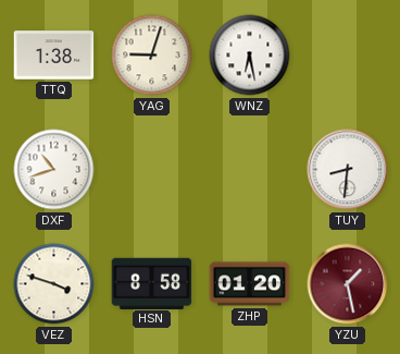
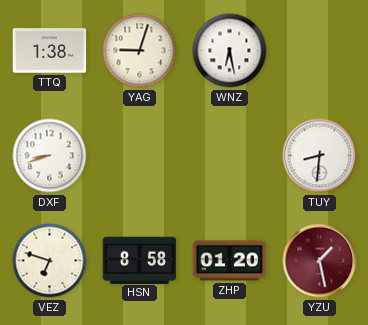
DXF: 10:42 -> 8:42
VEZ: 3:48 -> 6:48
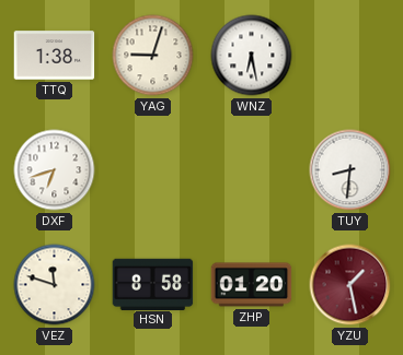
DXF: 8:42 -> 6:42
VEZ: 6:48 -> 11:48
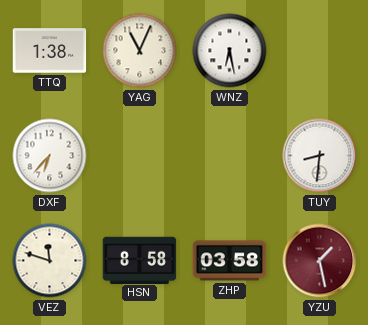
YAG: 9:03 -> 11:04
DXF: 6:42 -> 6:37
ZHP: 01:20 -> 03:58
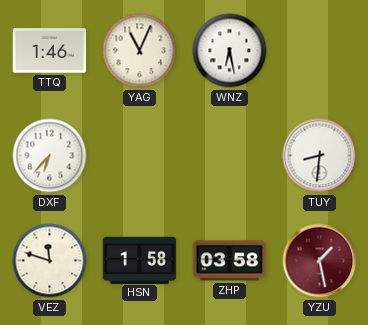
TTQ: 1:38 -> 1:46
HSN: 8:58 -> 1:58
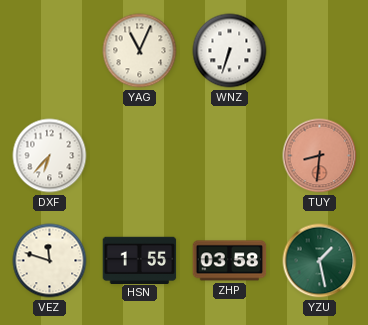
TTQ: 1:46 -> none
WNZ: 6:28 -> 6:33
TUY dial: white -> salmon
HSN: 1:58 -> 1:55
YZU dial: burgundy -> green
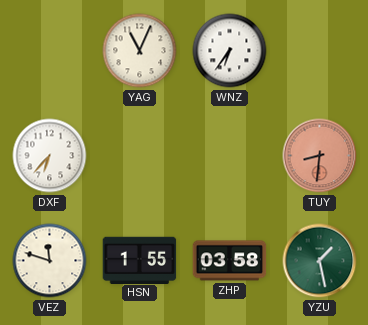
WNZ: 6:33 -> 6:36
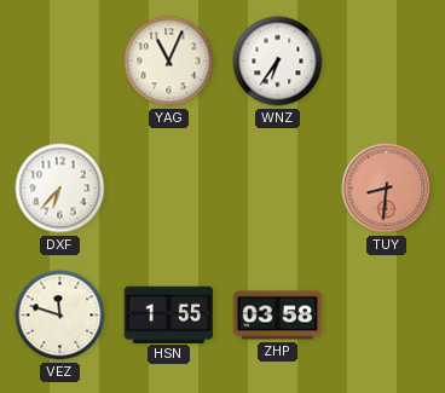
YZU: 1:28 -> none
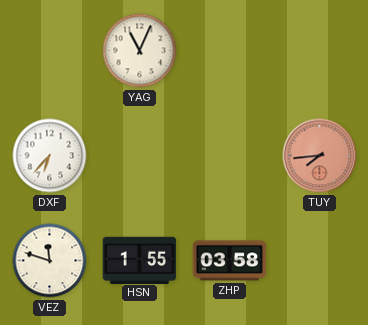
WNZ: 6:36 -> none
TUY: 8:31 -> 7:44
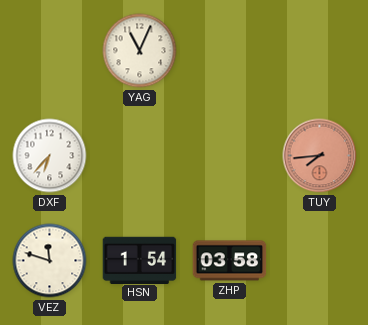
HSN: 1:55 -> 1:54
